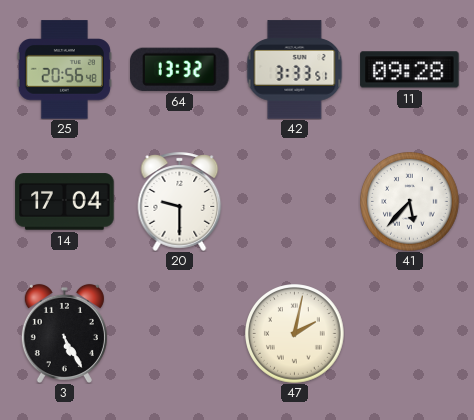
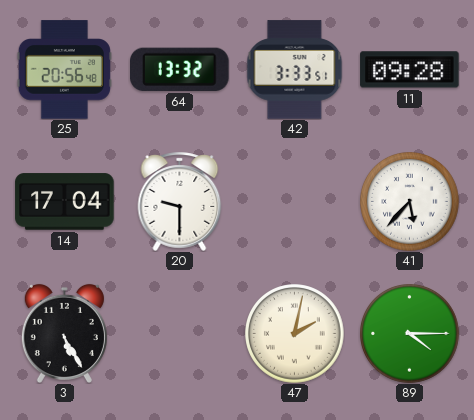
89: none -> 4:15
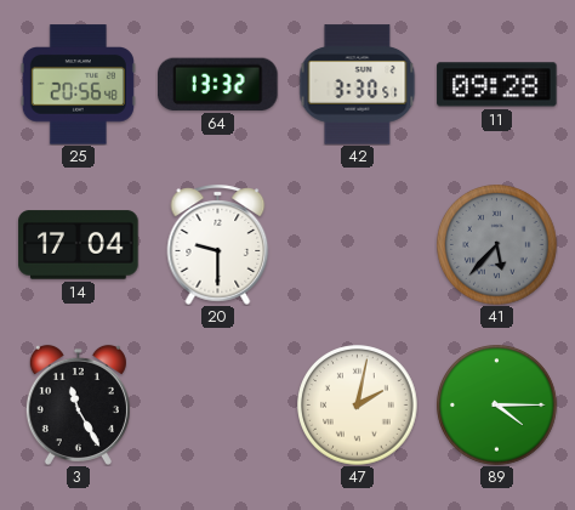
42: 3:33 -> 3:30
41 dial: white -> grey
3: 5:25 -> 11:25
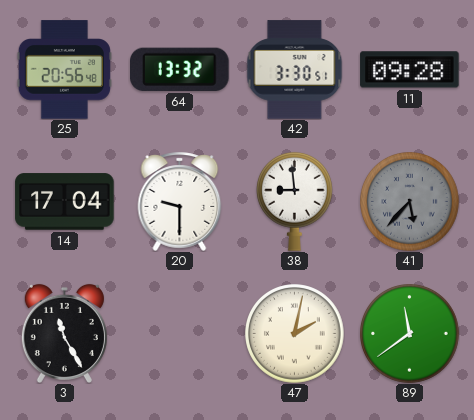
38: none -> 8:59
89: 4:15 -> 11:39
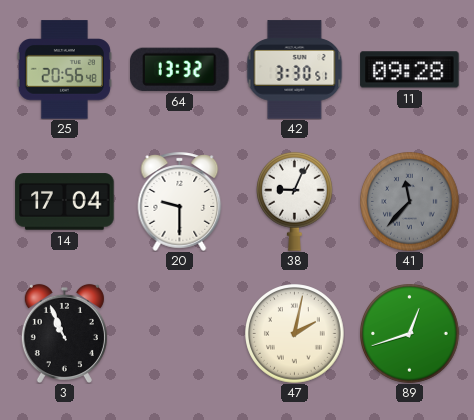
38: 8:59 -> 9:04
41: 5:37 -> 11:37
3: 11:25 -> 10:56
89: 11:39 -> 12:42
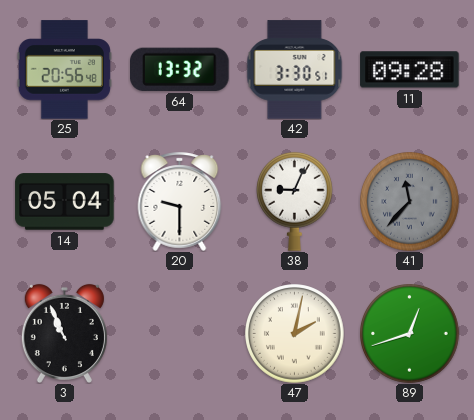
14: 17:04 -> 05:04
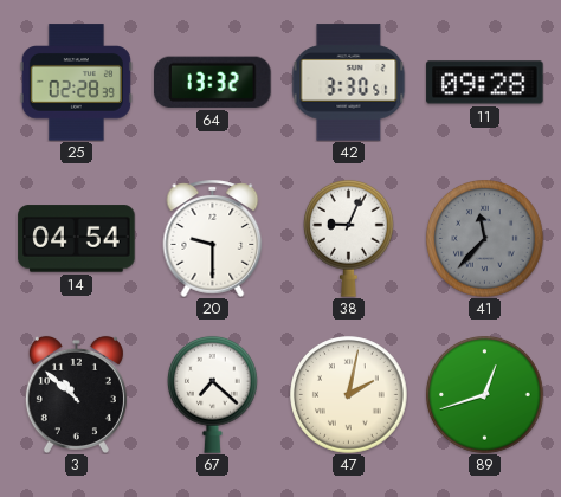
25: 20:56 -> 02:28
14: 05:04 -> 04:54
3: 10:56 -> 10:52
67: none -> 7:22
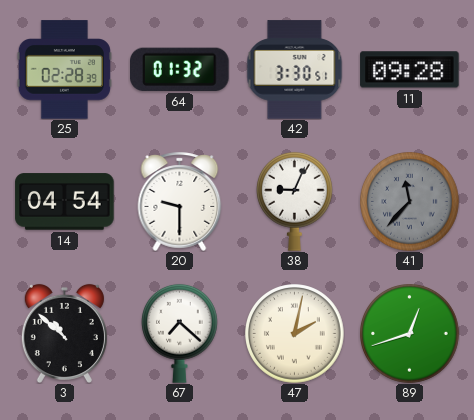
64: 13:32 -> 01:32
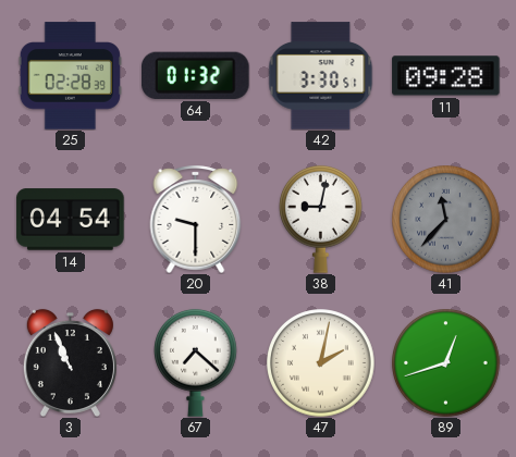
38: 9:04 -> 9:02
3: 10:52 -> 10:56
